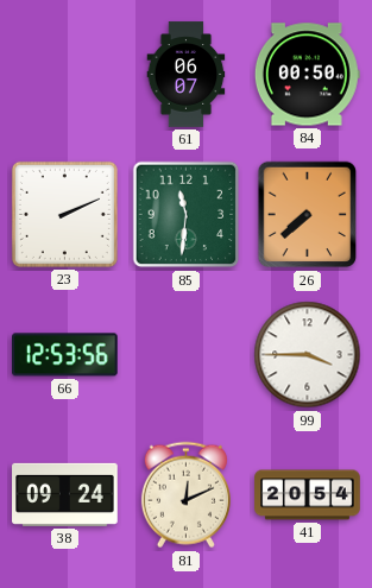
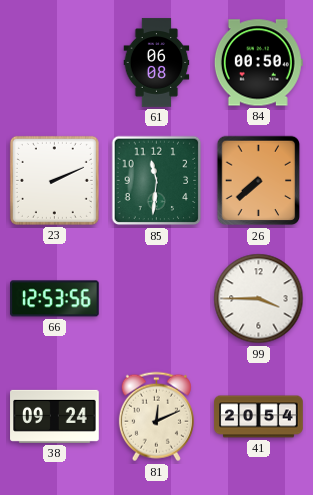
61: 06:07 -> 06:08
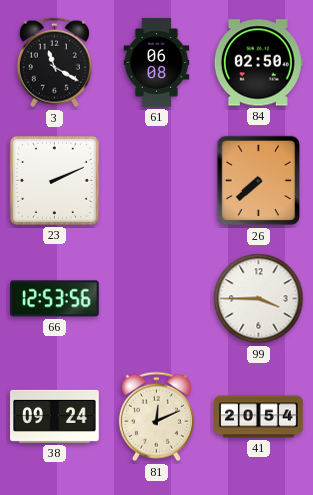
3: none -> 11:20
84: 00:50 -> 02:50
85: 11:31 -> none
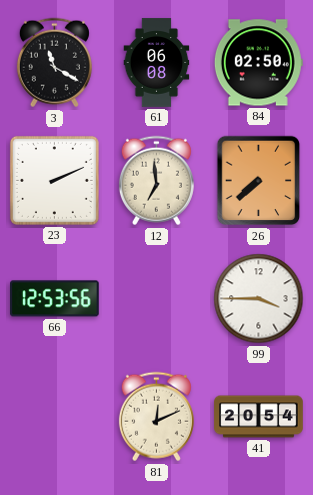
12: none -> 6:59
38: 09:24 -> none
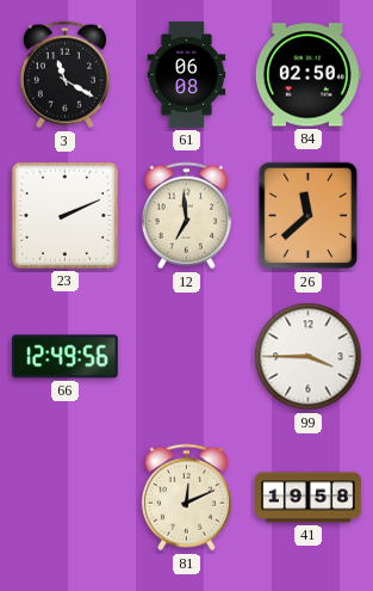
26: 7:38 -> 11:38
66: 12:53 -> 12:49
41: 20:54 -> 19:58
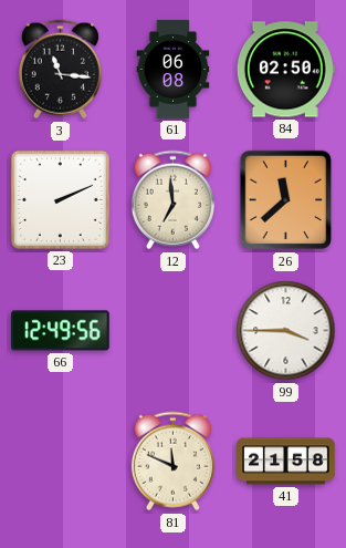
3: 11:20 -> 11:16
81: 12:11 -> 11:49
41: 19:58 -> 21:58
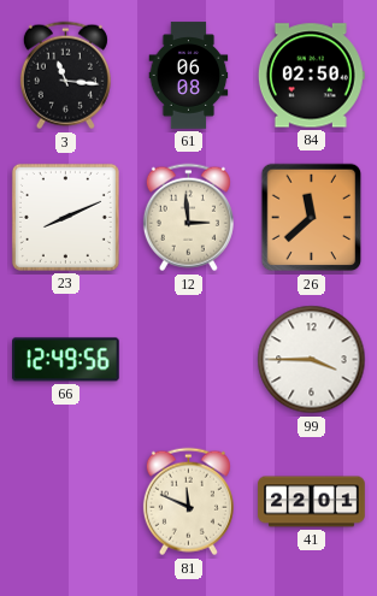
23: 2:11 -> 8:11
12: 6:59 -> 2:59
41: 21:58 -> 22:01
